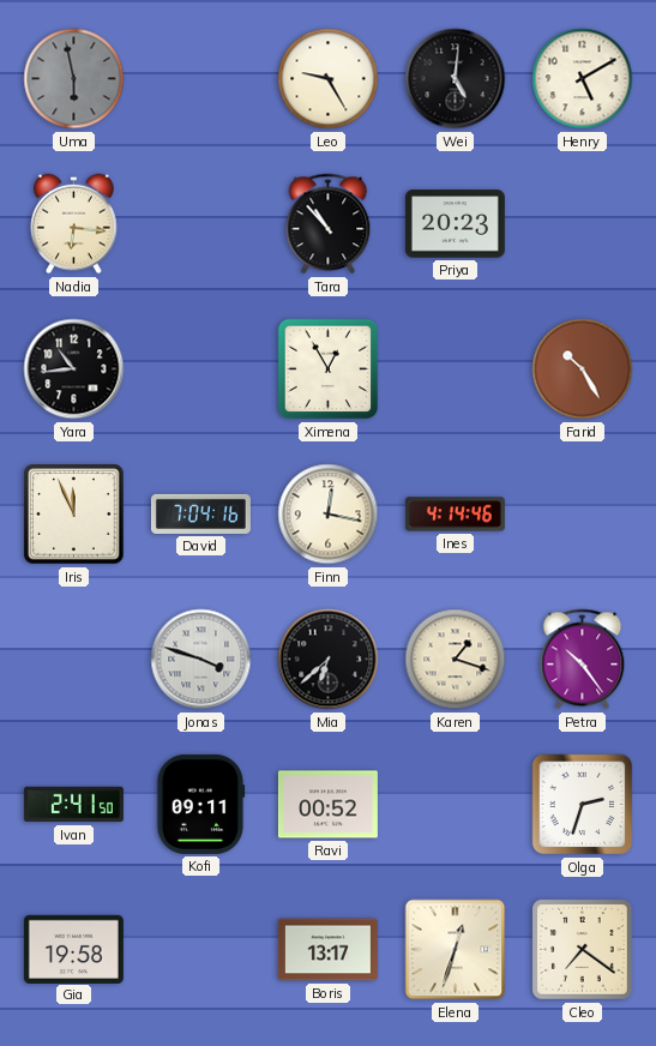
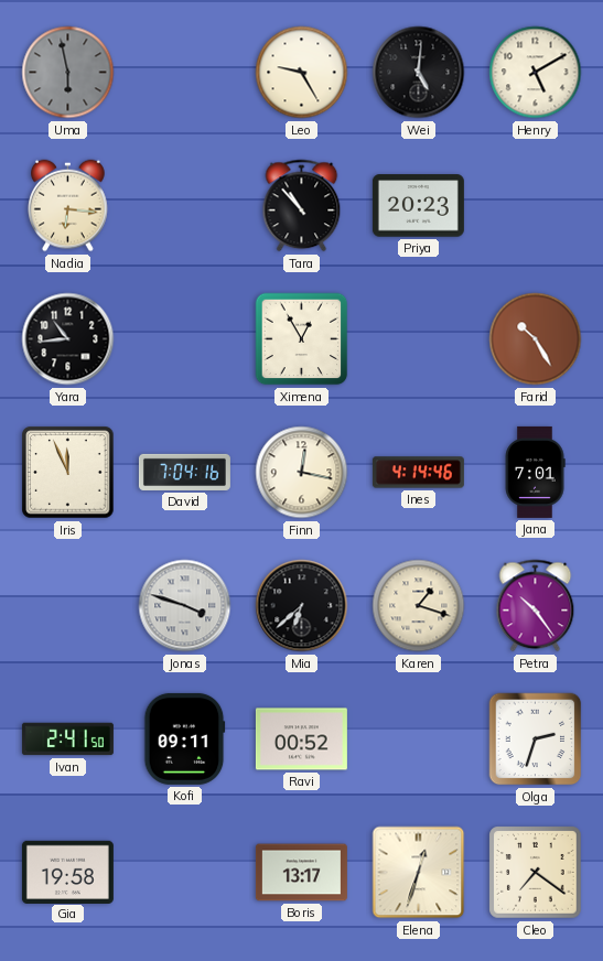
Jana: none -> 7:01
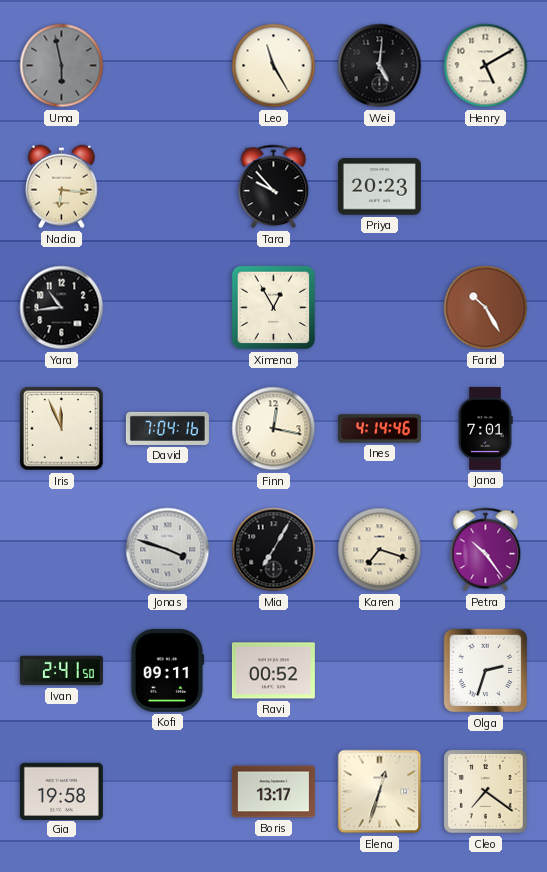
Leo: 9:25 -> 11:25
Tara: 10:53 -> 9:53
Mia: 6:38 -> 7:05
Karen: 1:18 -> 7:18
